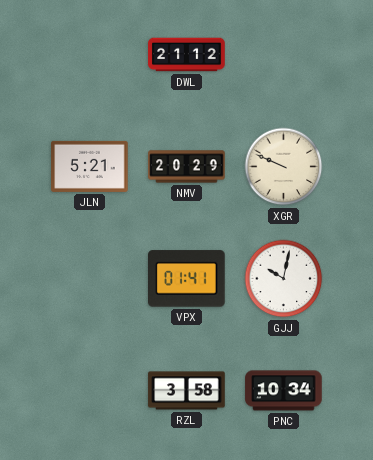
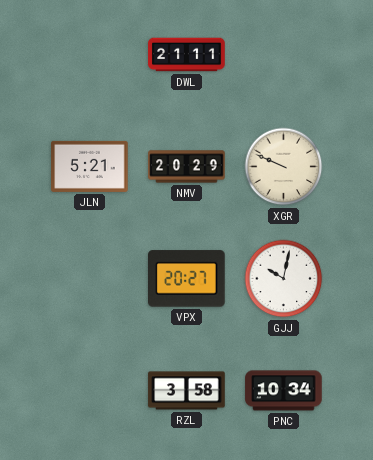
DWL: 21:12 -> 21:11
VPX: 01:41 -> 20:27
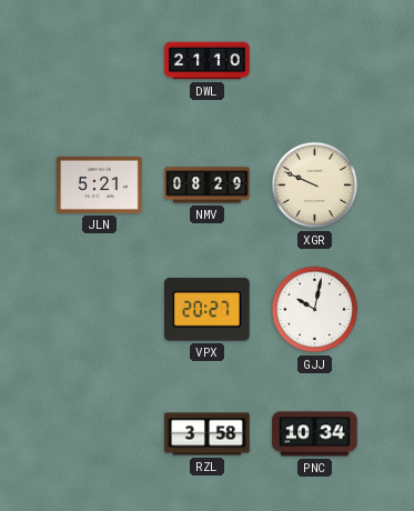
DWL: 21:11 -> 21:10
NMV: 20:29 -> 08:29
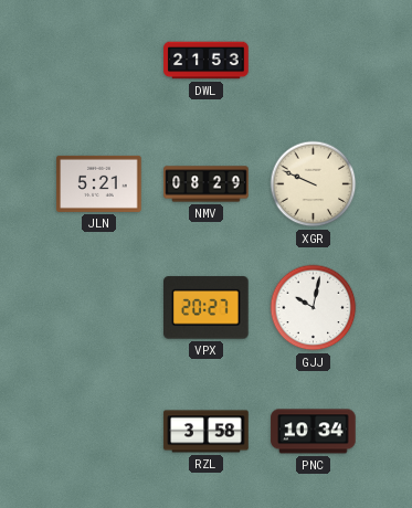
DWL: 21:10 -> 21:53
